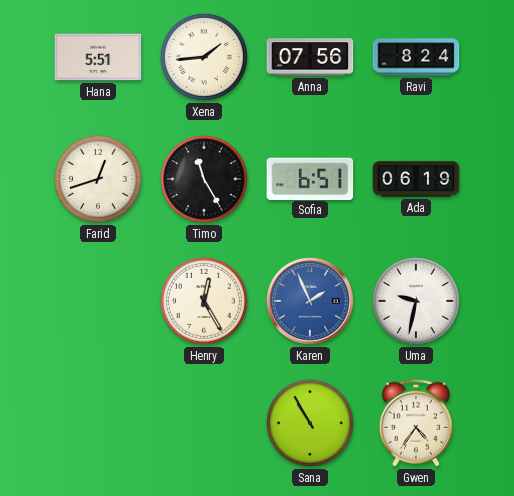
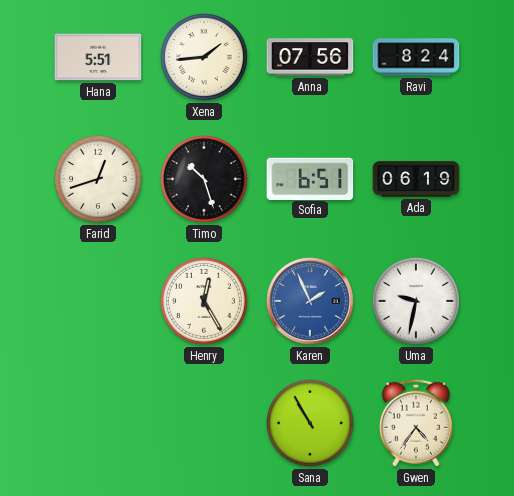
Timo: 11:25 -> 10:27
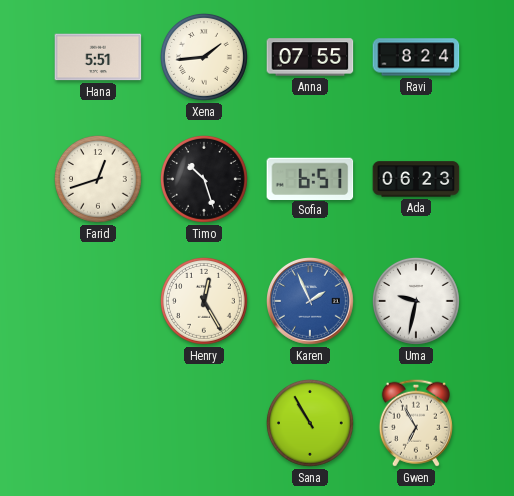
Anna: 07:56 -> 07:55
Ada: 06:19 -> 06:23
Gwen: 4:36 -> 6:55
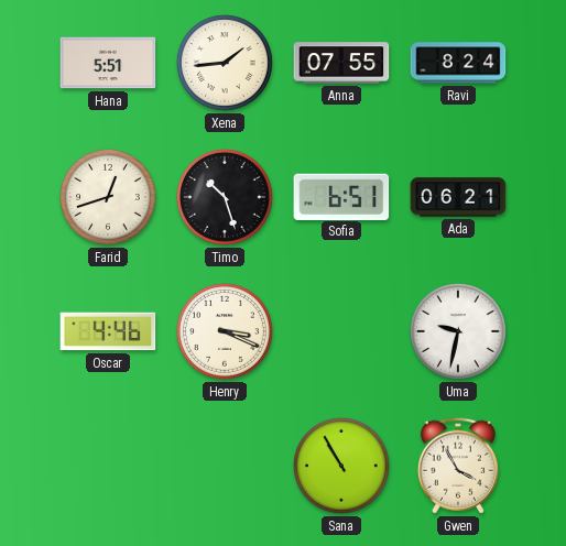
Ada: 06:23 -> 06:21
Oscar: none -> 4:46
Henry: 12:25 -> 3:19
Karen: 1:56 -> none
Gwen: 6:55 -> 3:55
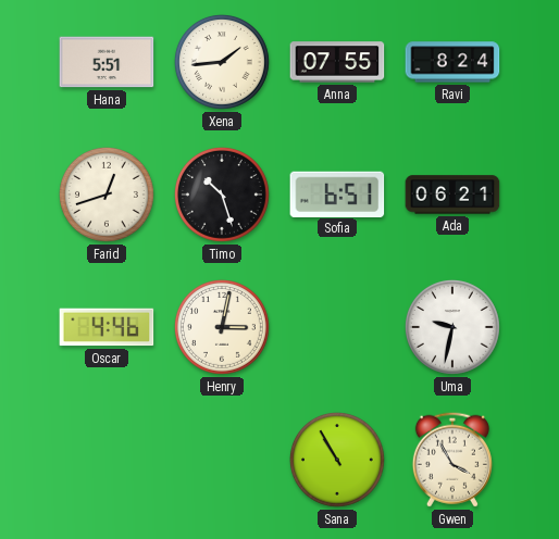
Henry: 3:19 -> 3:02
